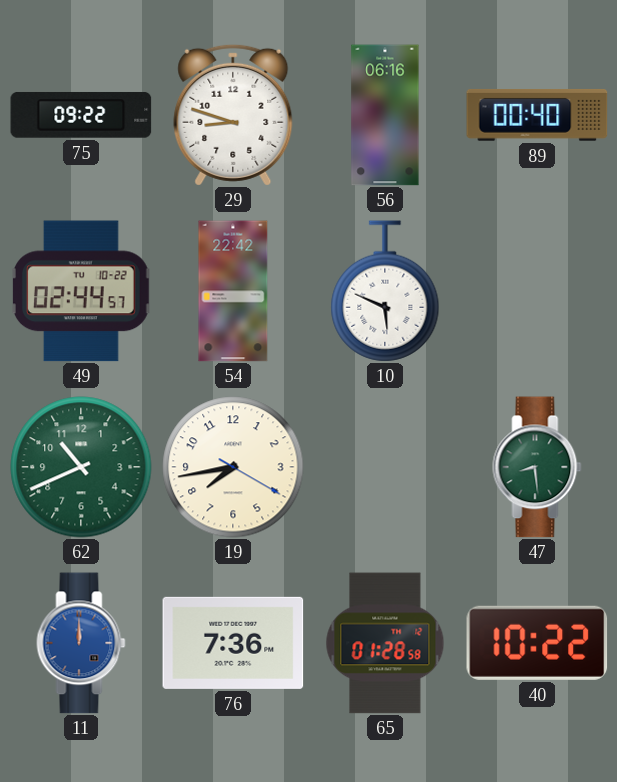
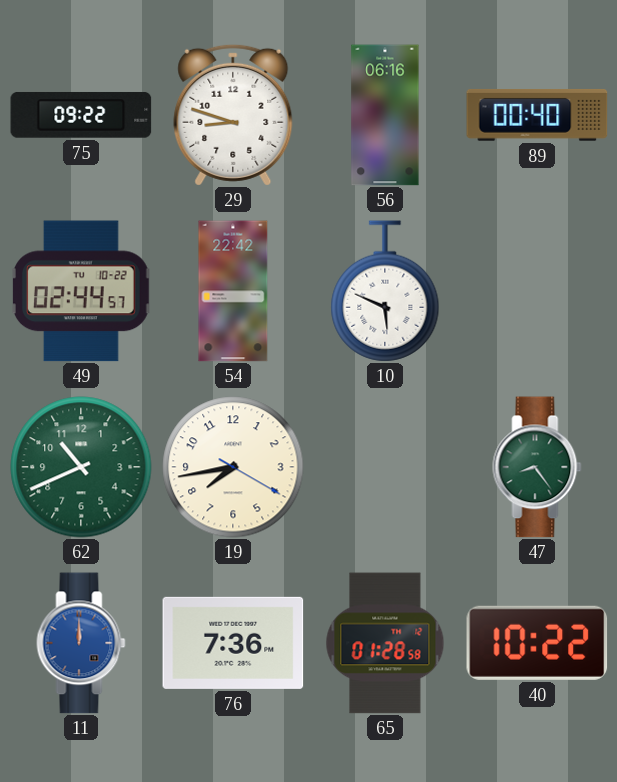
47: 8:29 -> 8:24
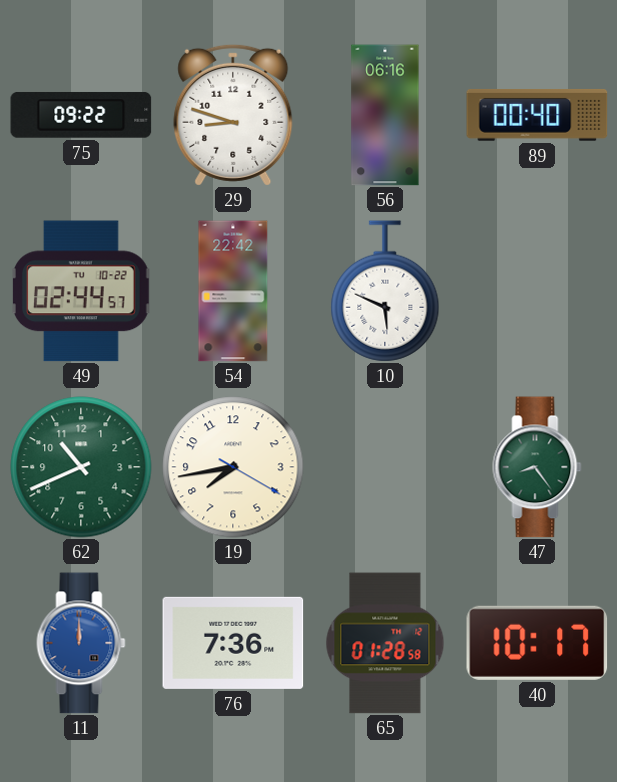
40: 10:22 -> 10:17
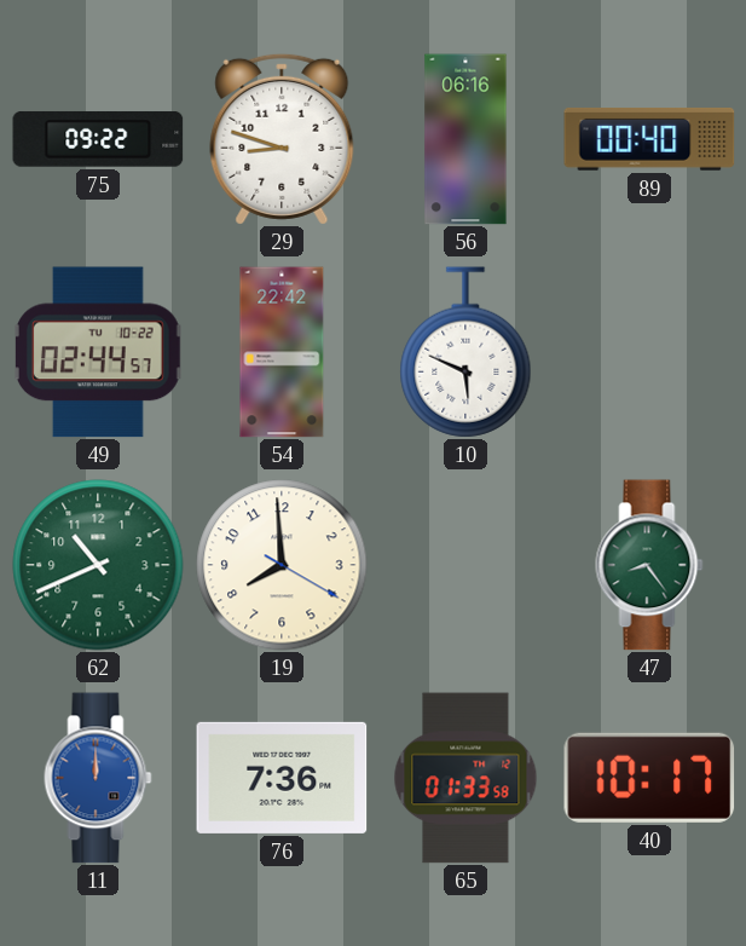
19: 7:43 -> 7:59
65: 01:28 -> 01:33
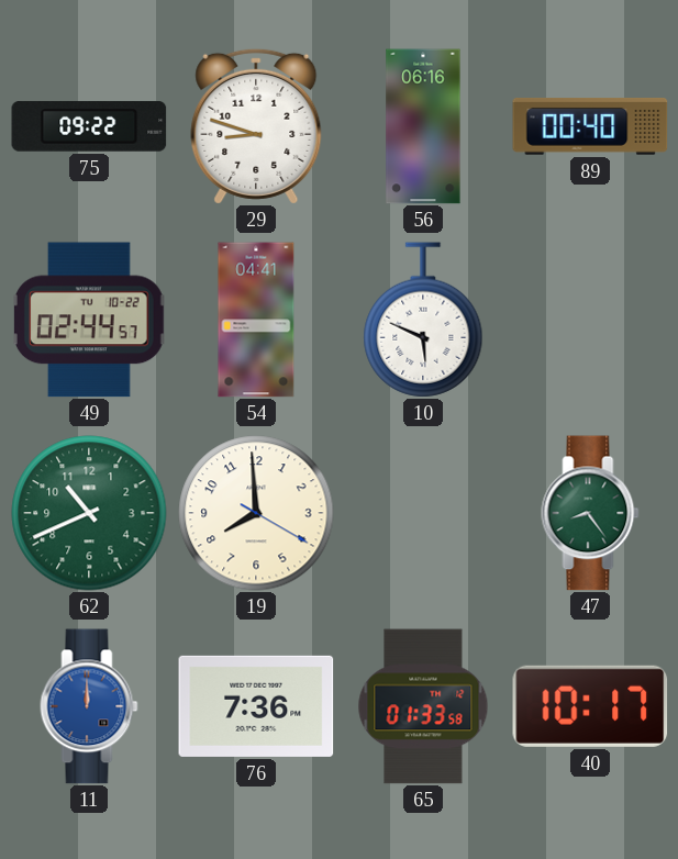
54: 22:42 -> 04:41
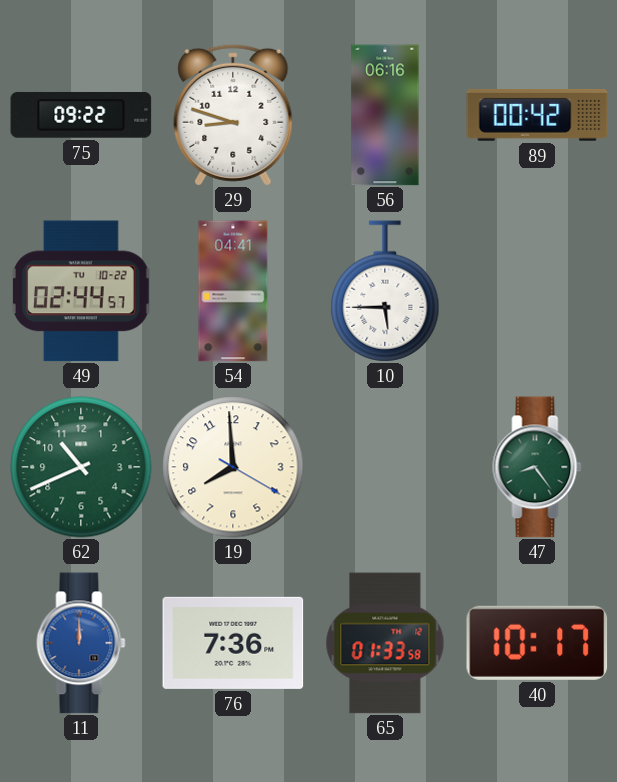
89: 00:40 -> 00:42
10: 5:49 -> 5:45
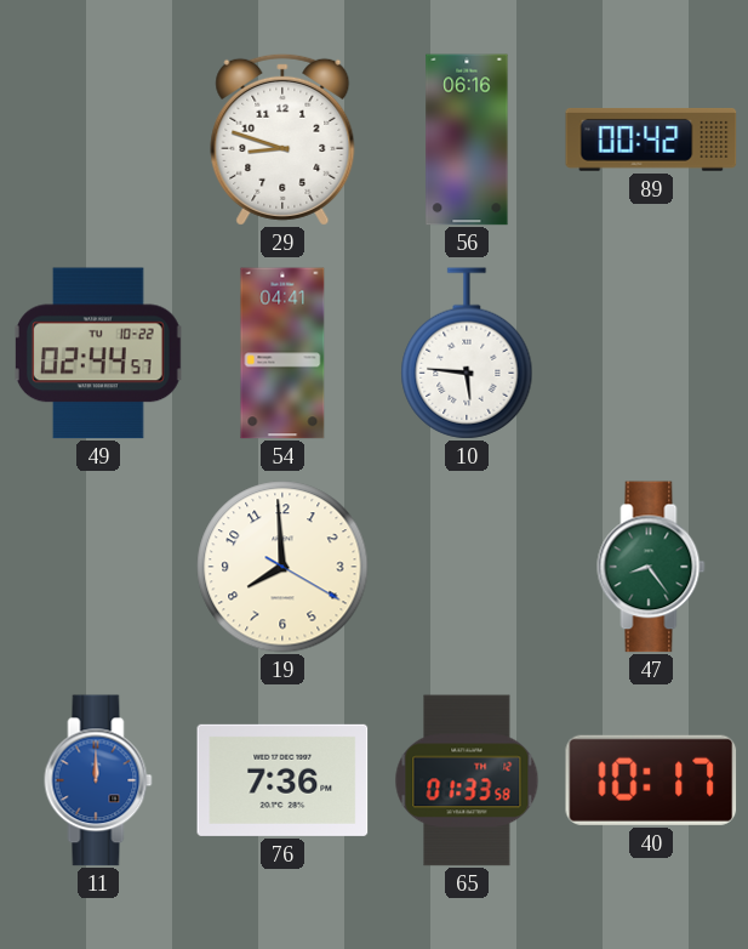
75: 09:22 -> none
10: 5:45 -> 5:46
62: 10:41 -> none
